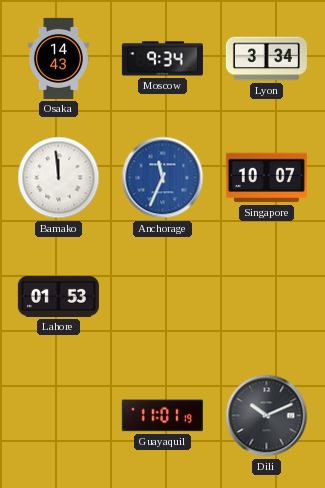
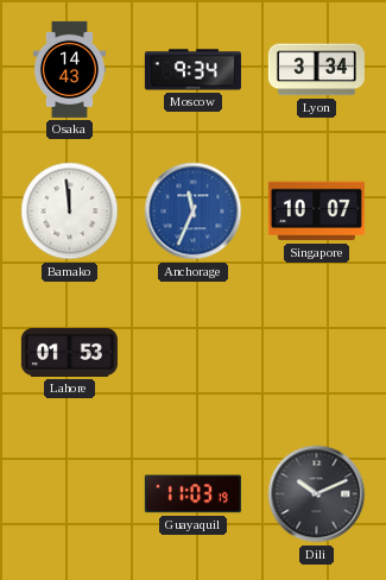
Guayaquil: 11:01 -> 11:03
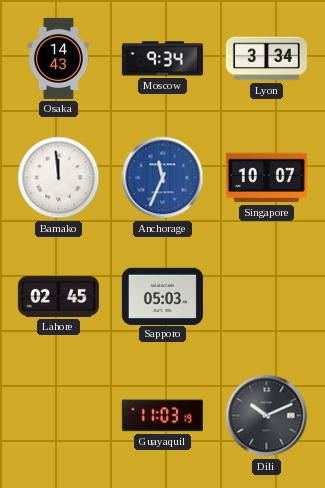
Lahore: 01:53 -> 02:45
Sapporo: none -> 05:03
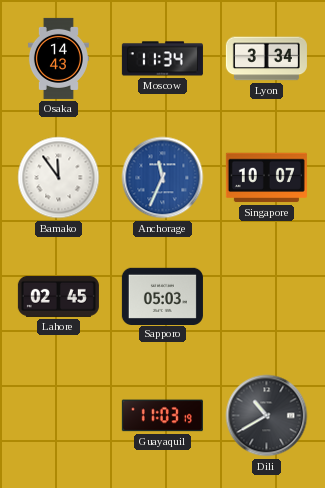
Moscow: 9:34 -> 11:34
Bamako: 11:59 -> 11:54
Dili: 10:11 -> 10:40
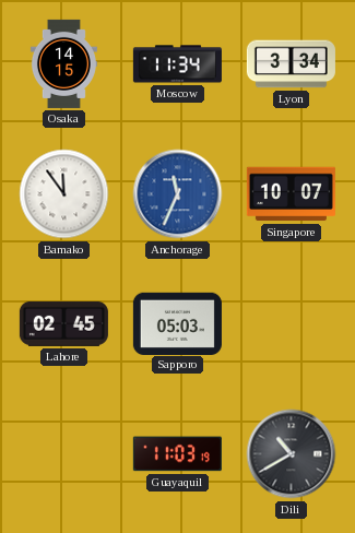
Osaka: 14:43 -> 14:15
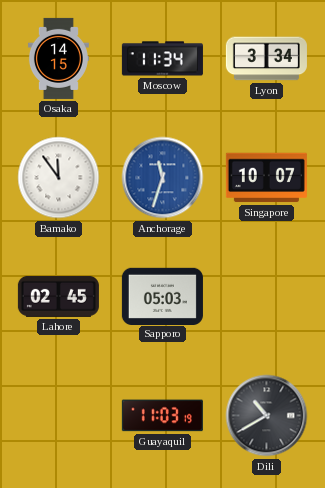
Anchorage: 11:34 -> 11:33
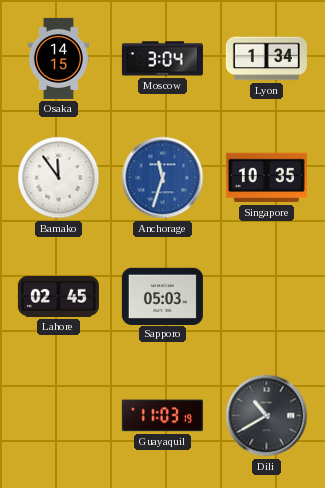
Moscow: 11:34 -> 3:04
Lyon: 3:34 -> 1:34
Singapore: 10:07 -> 10:35
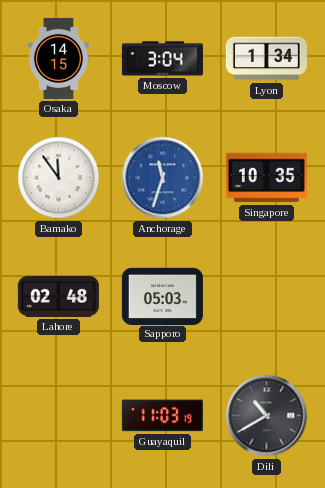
Lahore: 02:45 -> 02:48
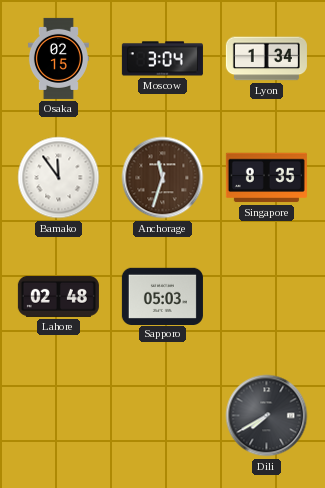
Osaka: 14:15 -> 02:15
Anchorage dial: blue -> brown
Singapore: 10:35 -> 8:35
Guayaquil: 11:03 -> none
Dili: 10:40 -> 7:40
